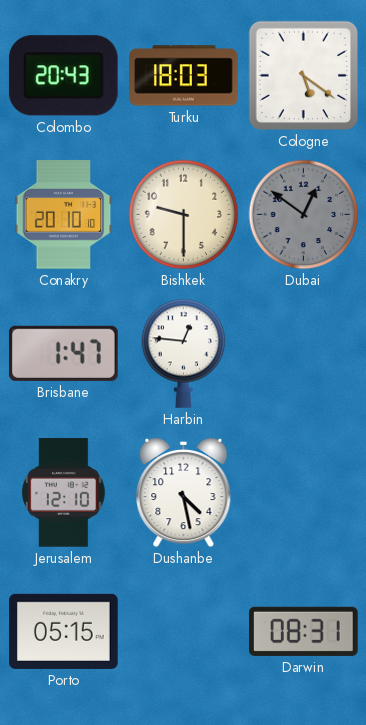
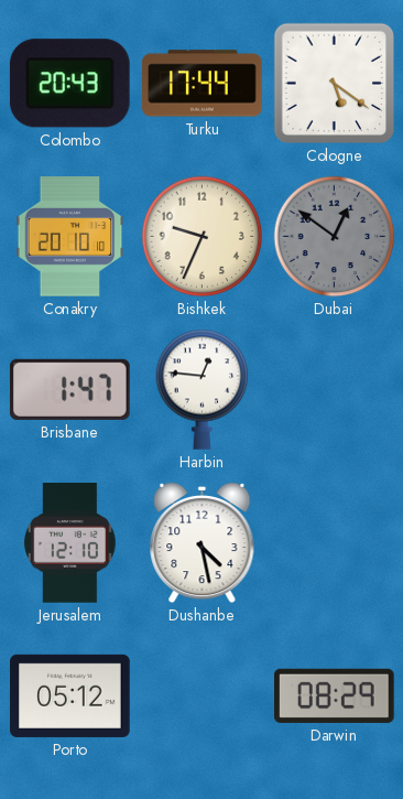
Turku: 18:03 -> 17:44
Bishkek: 9:30 -> 9:34
Porto: 05:15 -> 05:12
Darwin: 08:31 -> 08:29
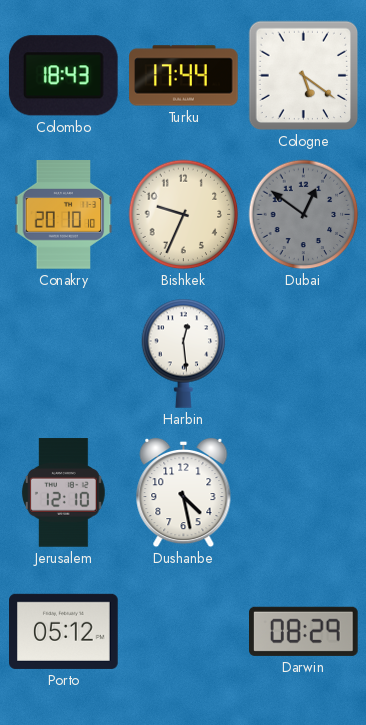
Colombo: 20:43 -> 18:43
Brisbane: 1:47 -> none
Harbin: 12:46 -> 12:29
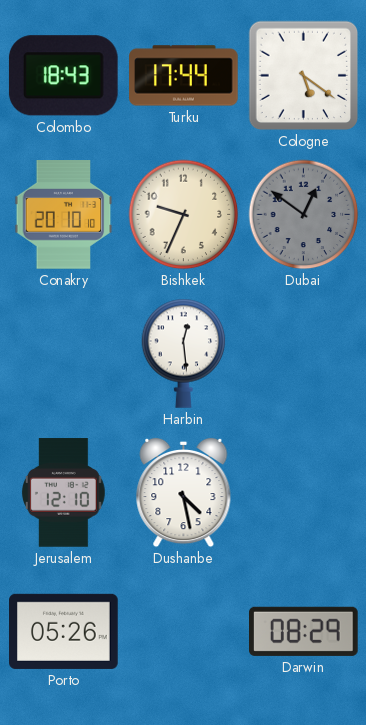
Porto: 05:12 -> 05:26
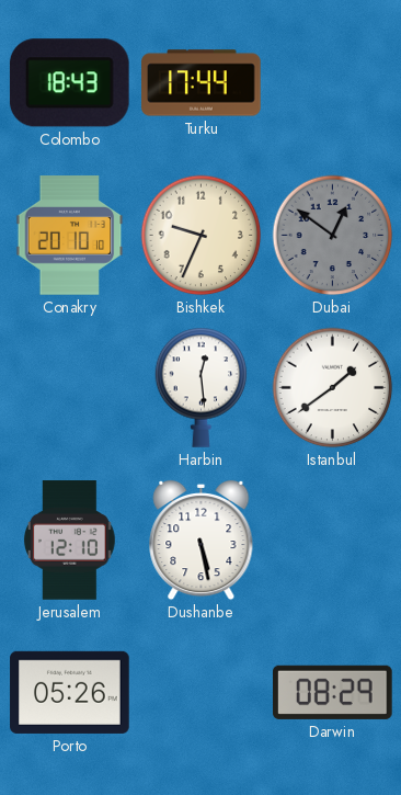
Cologne: 5:21 -> none
Istanbul: none -> 1:39
Dushanbe: 4:28 -> 5:28
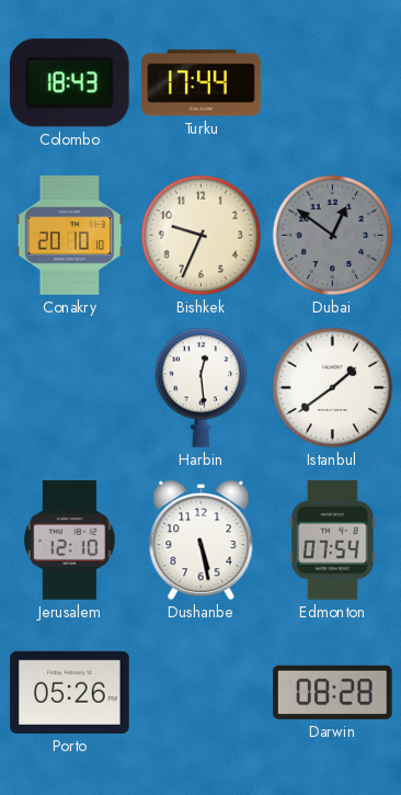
Edmonton: none -> 07:54
Darwin: 08:29 -> 08:28
